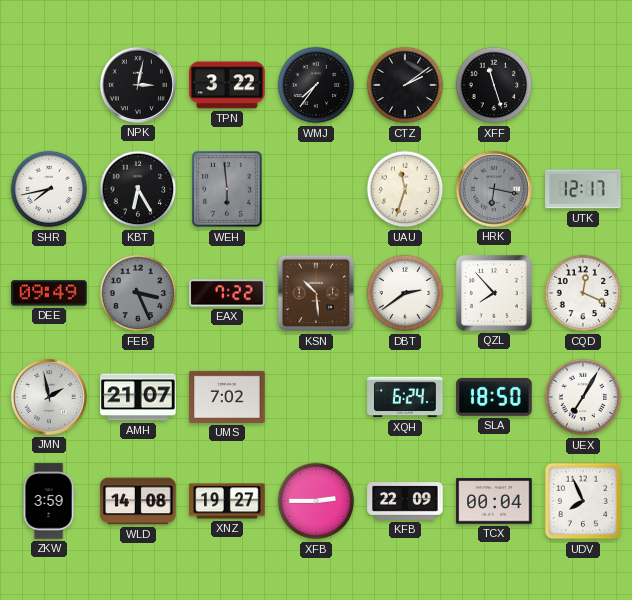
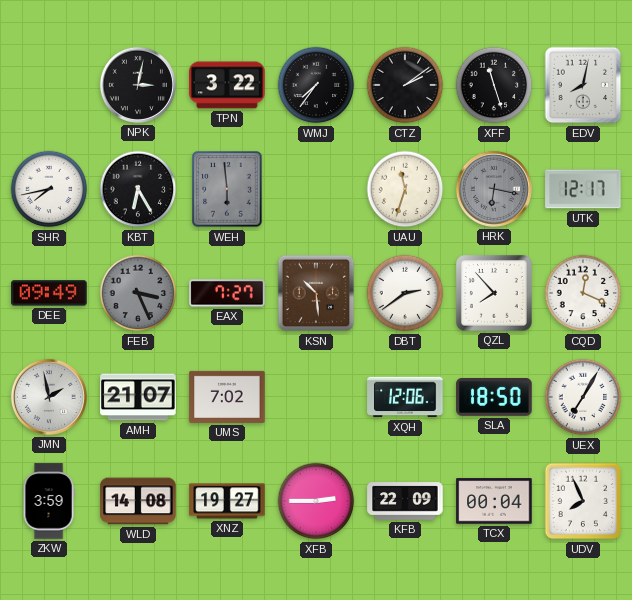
EDV: none -> 8:02
EAX: 7:22 -> 7:27
XQH: 6:24 -> 12:06
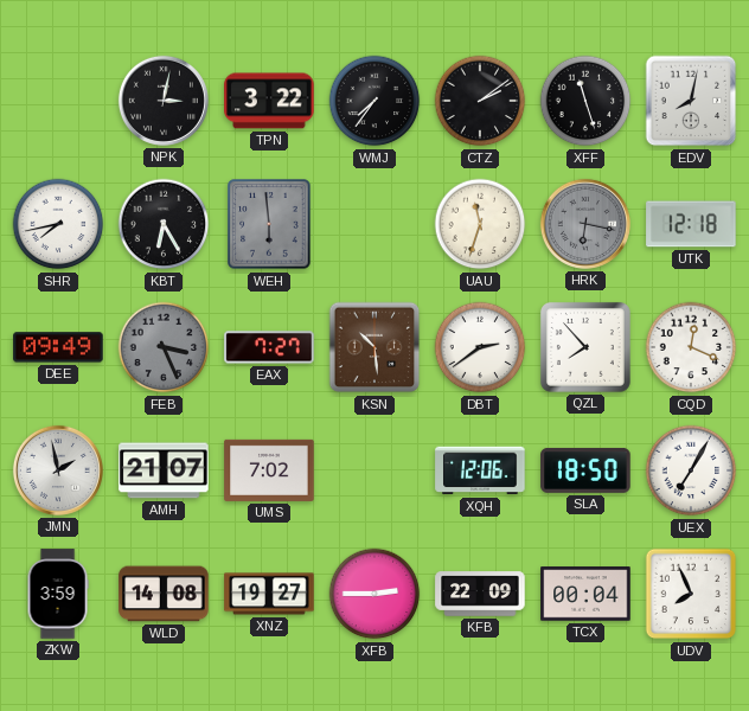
UTK: 12:17 -> 12:18
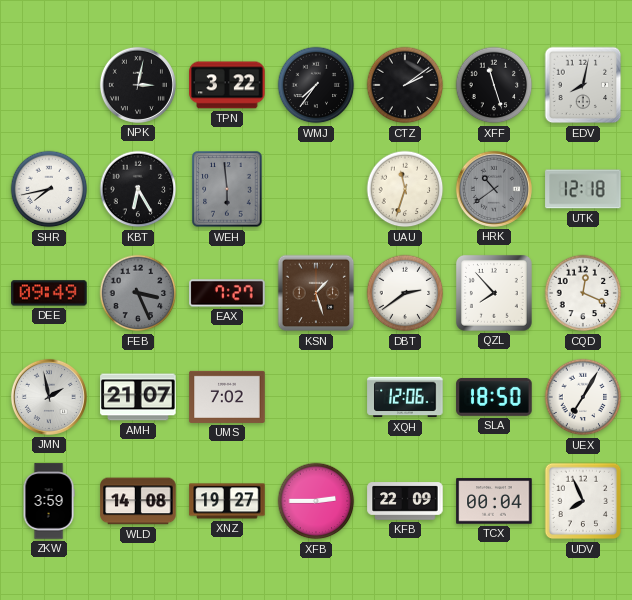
HRK: 6:17 -> 10:39
KSN: 10:29 -> 1:27
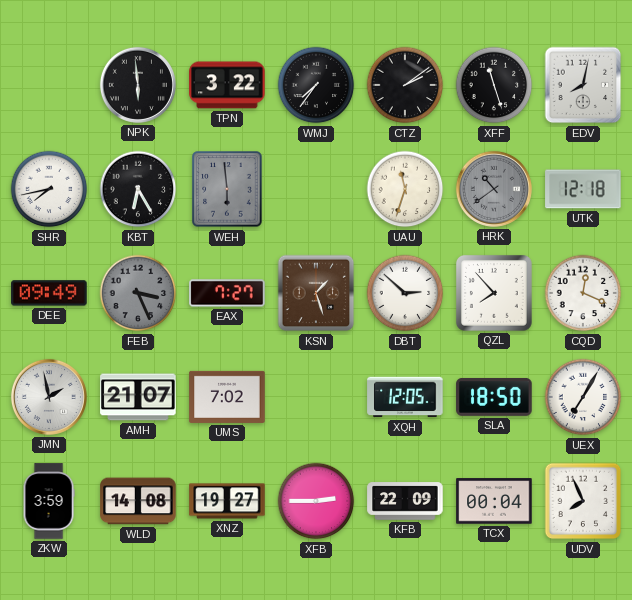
NPK: 3:02 -> 5:59
DBT: 2:39 -> 2:52
XQH: 12:06 -> 12:05
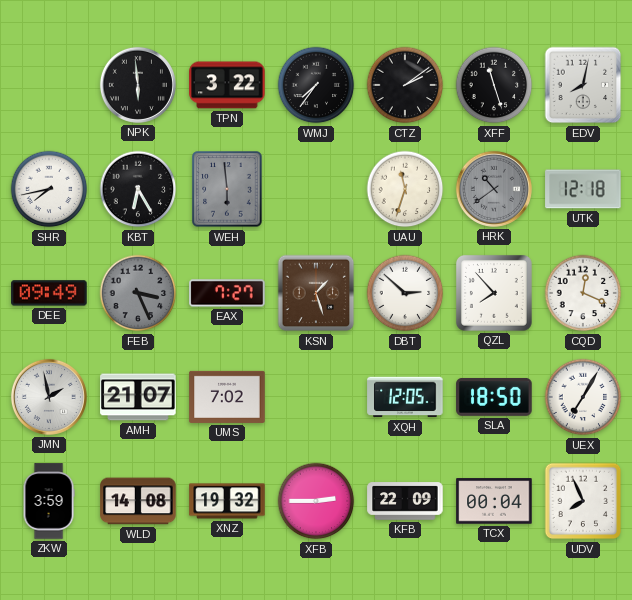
XNZ: 19:27 -> 19:32
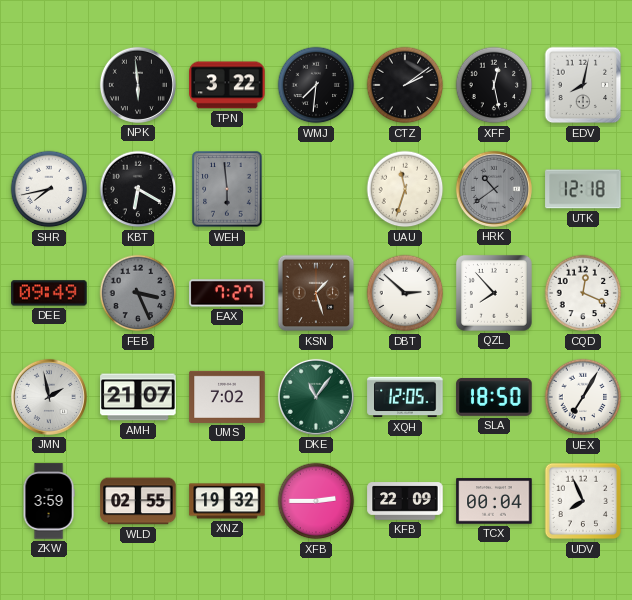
WMJ: 7:36 -> 7:31
XFF: 11:27 -> 12:28
KBT: 6:25 -> 6:20
DKE: none -> 11:06
WLD: 14:08 -> 02:55
